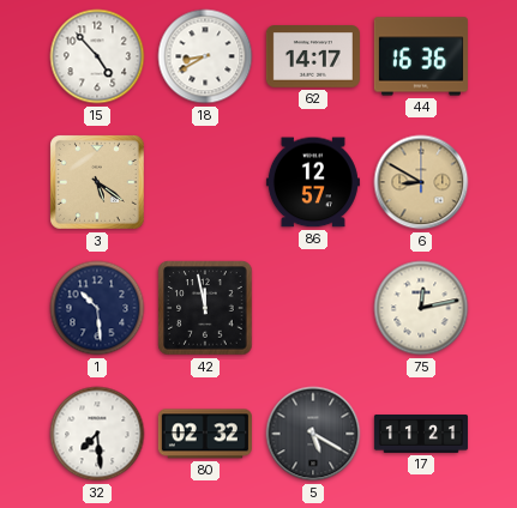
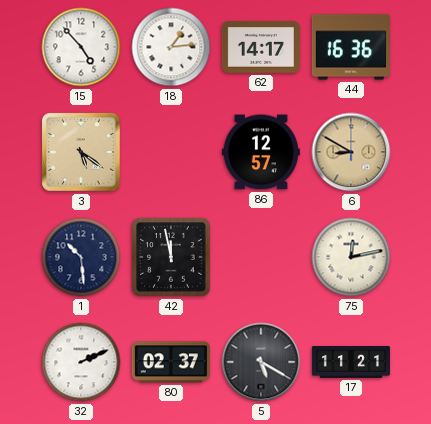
18: 8:40 -> 1:14
32: 7:29 -> 2:11
80: 02:32 -> 02:37
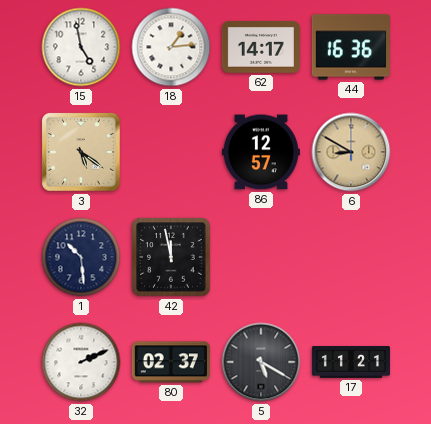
15: 4:53 -> 4:58
75: 12:13 -> none
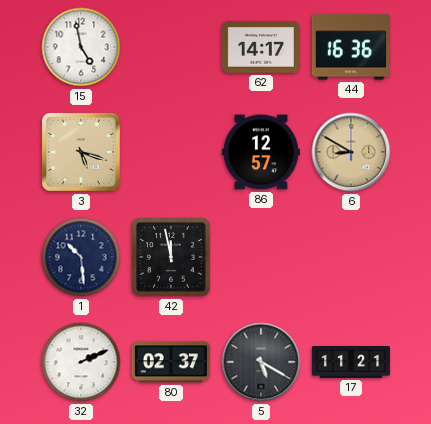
18: 1:14 -> none
3: 5:21 -> 5:18
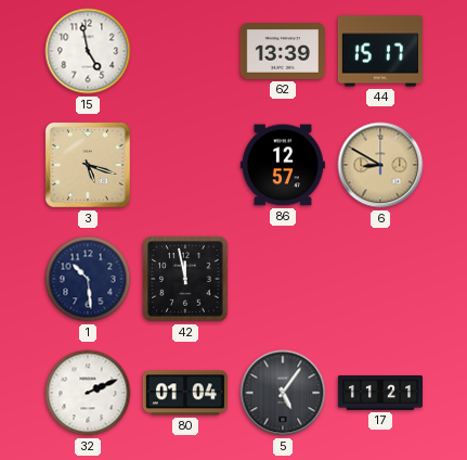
62: 14:17 -> 13:39
44: 16:36 -> 15:17
80: 02:37 -> 01:04
5: 5:20 -> 5:06
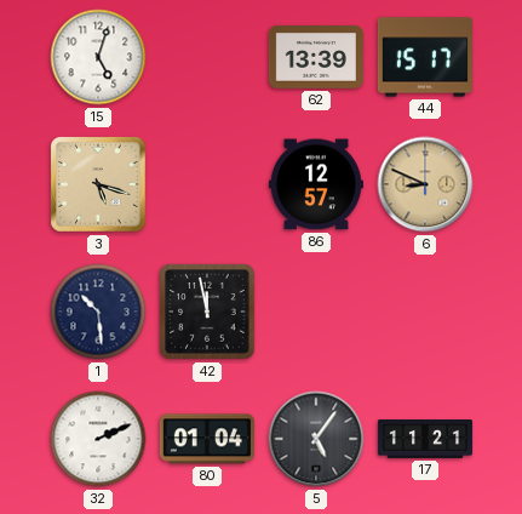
15: 4:58 -> 5:03
6: 8:50 -> 8:49
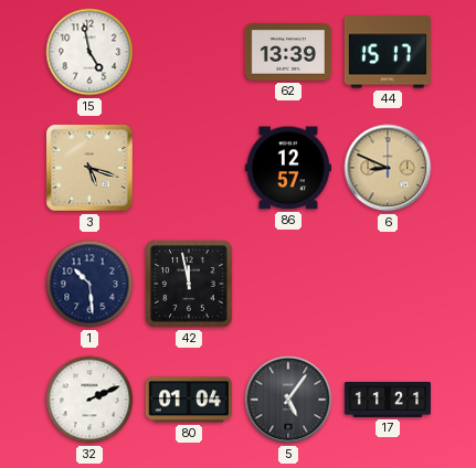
15: 5:03 -> 4:58
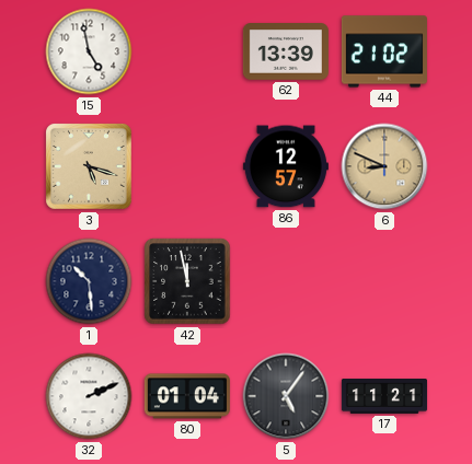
44: 15:17 -> 21:02
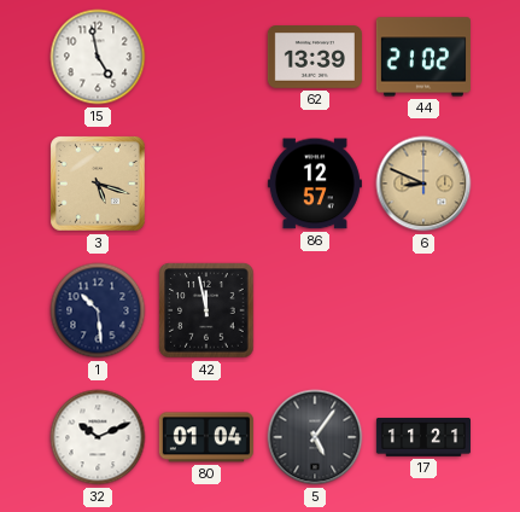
32: 2:11 -> 10:11
